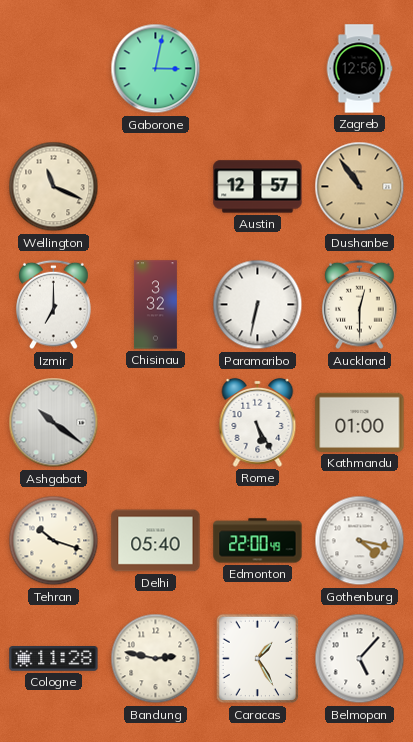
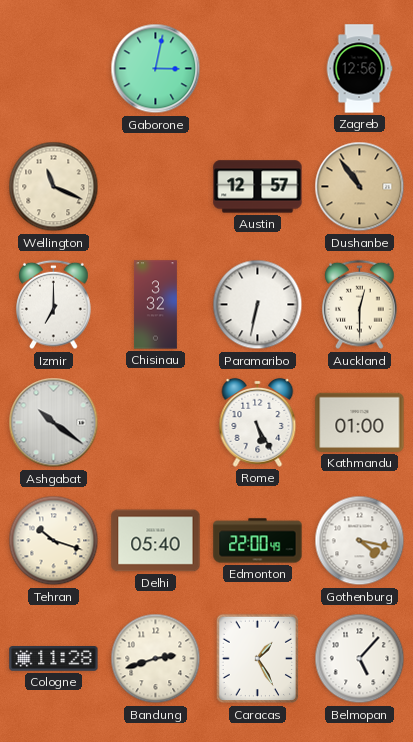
Bandung: 2:47 -> 2:42
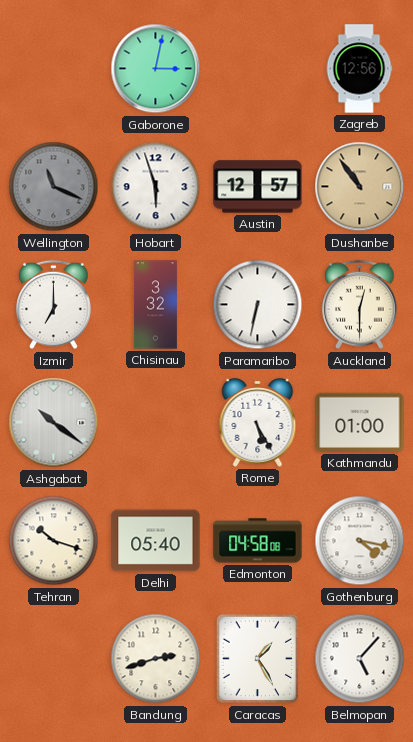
Wellington dial: cream -> grey
Hobart: none -> 5:57
Edmonton: 22:00 -> 04:58
Cologne: 11:28 -> none
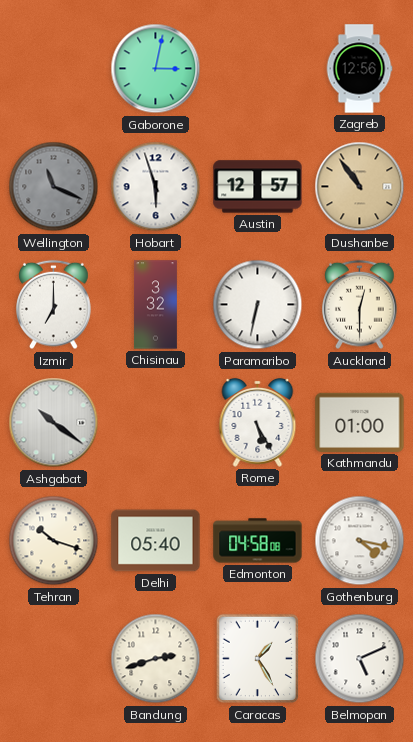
Belmopan: 5:07 -> 5:11
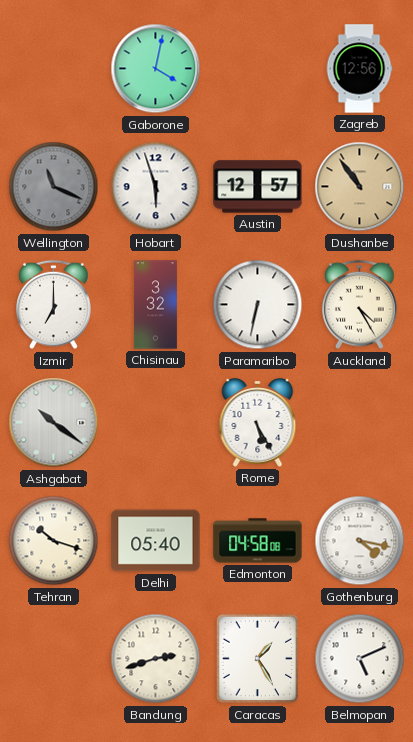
Gaborone: 3:02 -> 4:02
Auckland: 12:30 -> 4:25
Kathmandu: 01:00 -> none
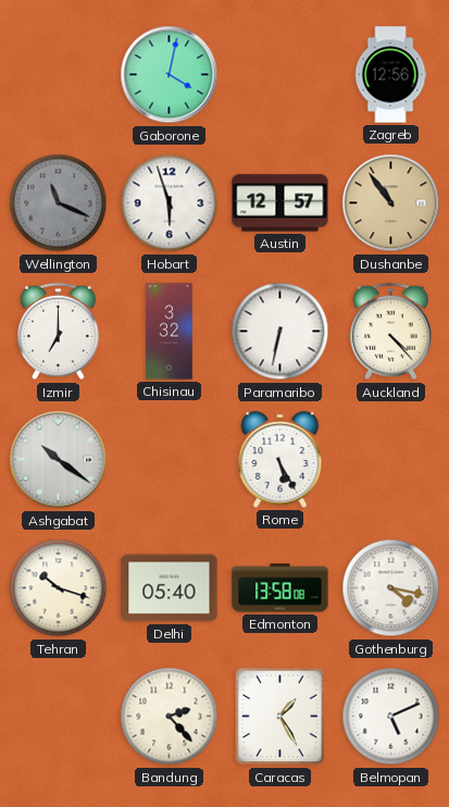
Auckland: 4:25 -> 4:23
Edmonton: 04:58 -> 13:58
Bandung: 2:42 -> 2:23
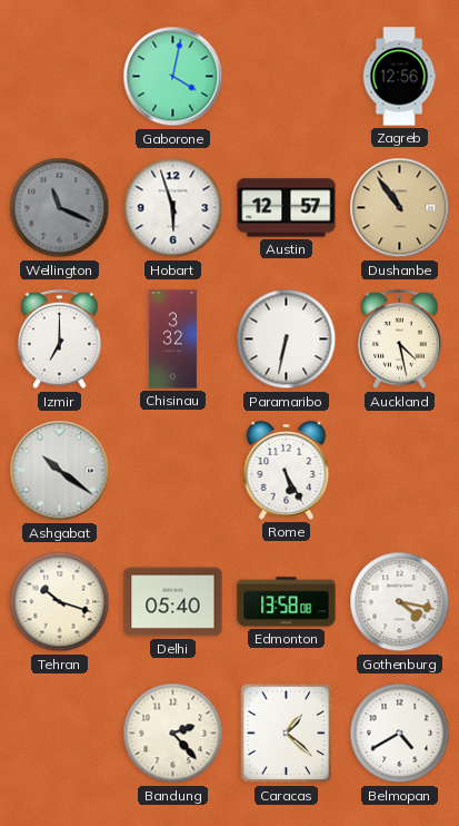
Auckland: 4:23 -> 4:28
Caracas: 1:25 -> 1:22
Belmopan: 5:11 -> 4:40
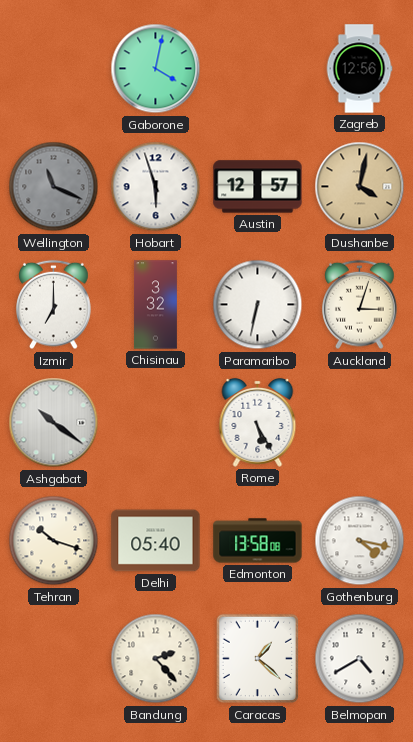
Dushanbe: 10:54 -> 4:02
Auckland: 4:28 -> 3:03
